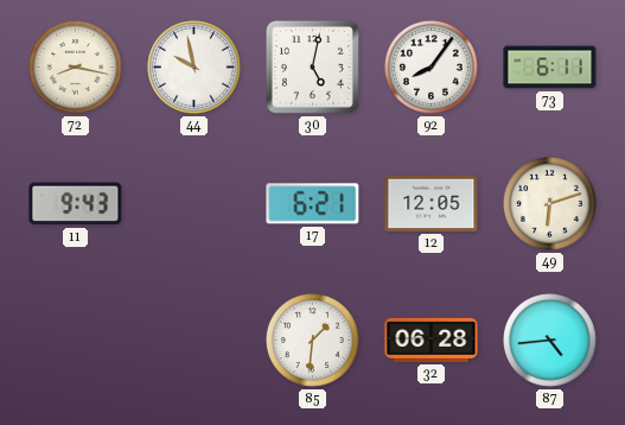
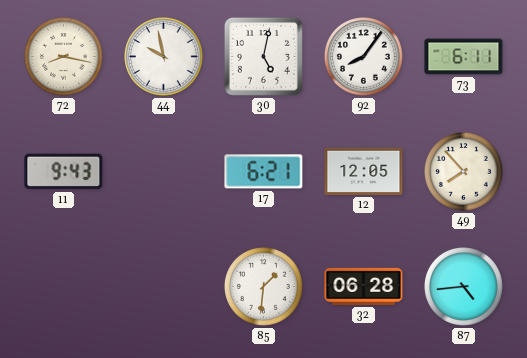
49: 6:12 -> 7:53
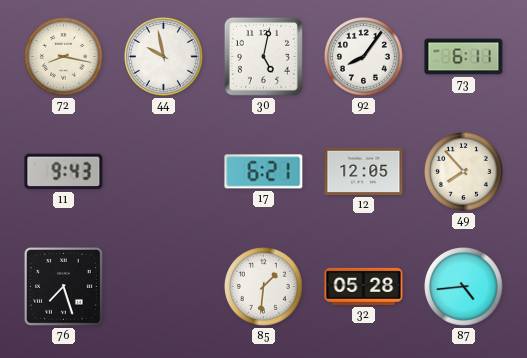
76: none -> 7:27
32: 06:28 -> 05:28
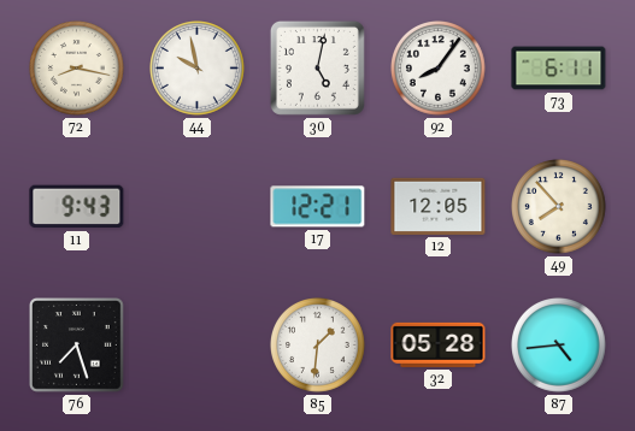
17: 6:21 -> 12:21
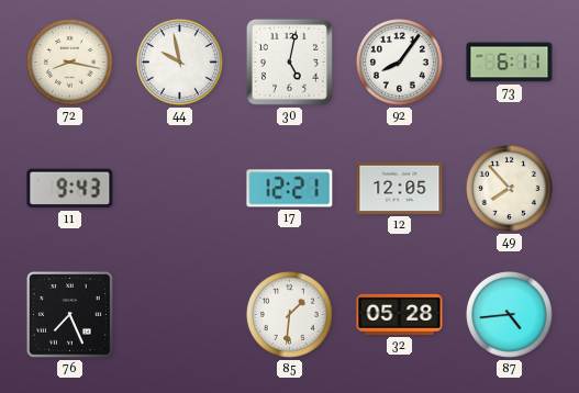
76: 7:27 -> 7:26
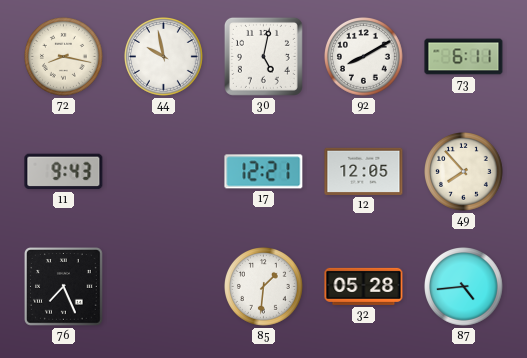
92: 8:06 -> 8:10
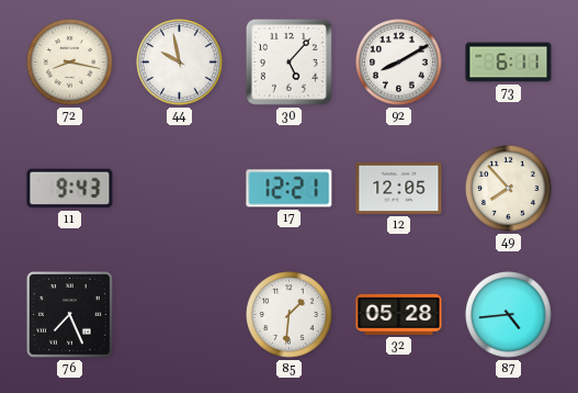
30: 5:02 -> 5:07
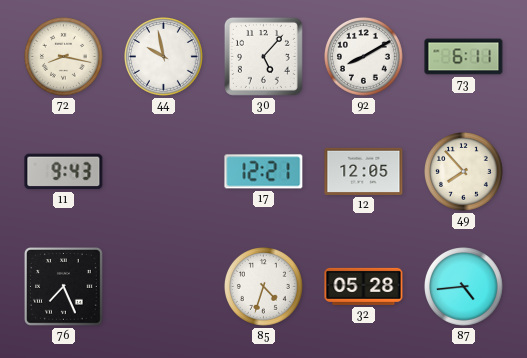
85: 1:31 -> 4:33
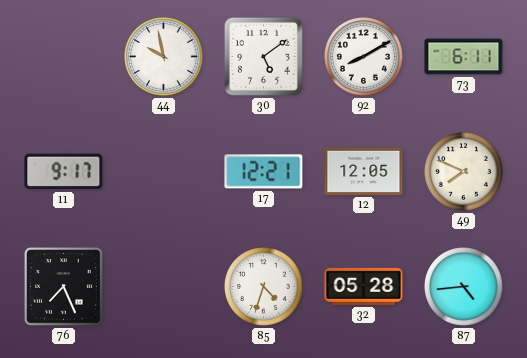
72: 8:17 -> none
30: 5:07 -> 5:09
11: 9:43 -> 9:17
49: 7:53 -> 7:49
